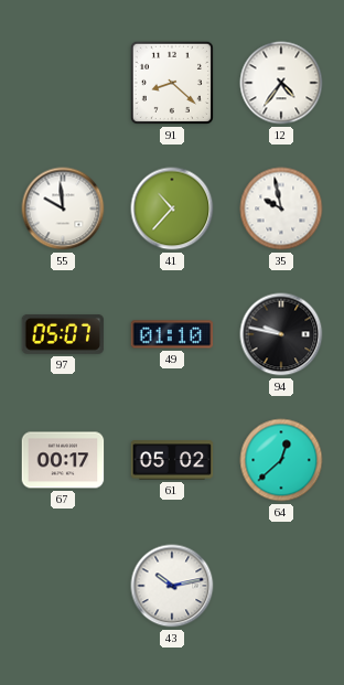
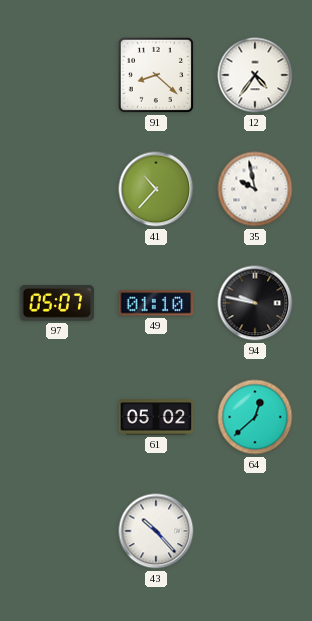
55: 9:59 -> none
67: 00:17 -> none
43: 10:13 -> 10:23
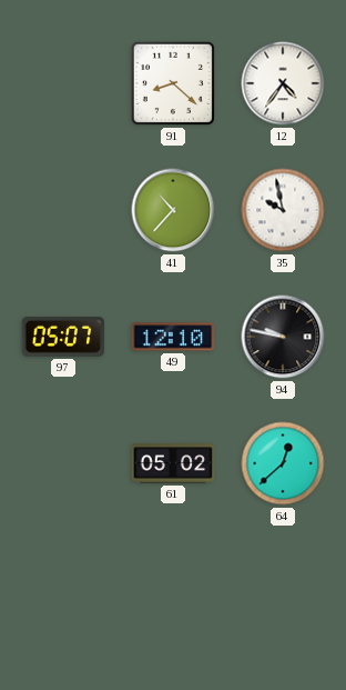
49: 01:10 -> 12:10
43: 10:23 -> none
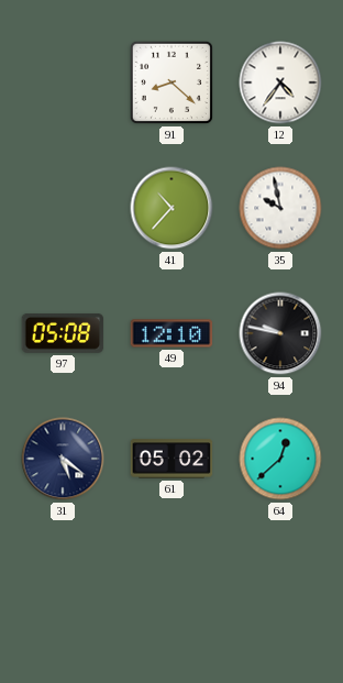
97: 05:07 -> 05:08
31: none -> 5:21
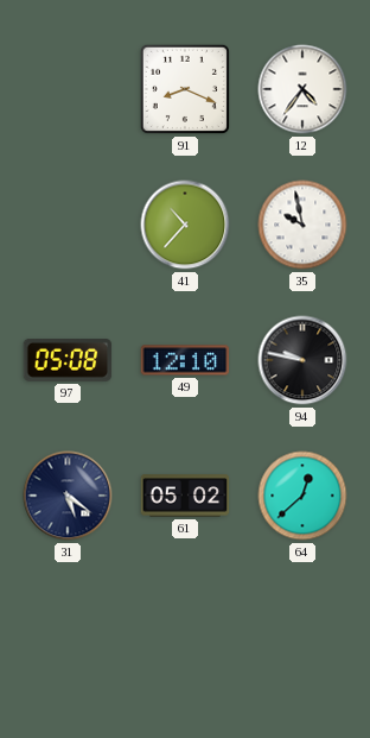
91: 8:22 -> 8:19
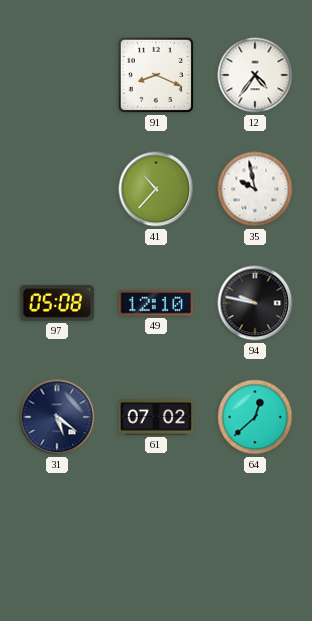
61: 05:02 -> 07:02
